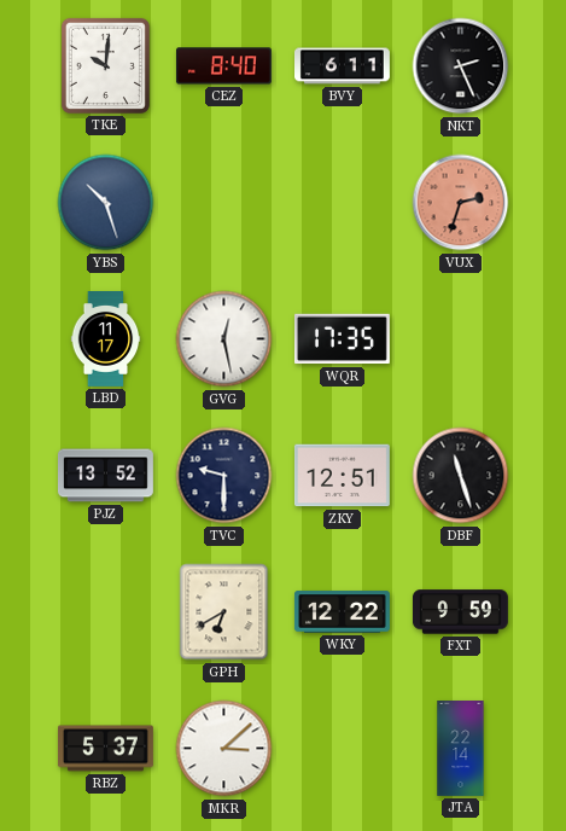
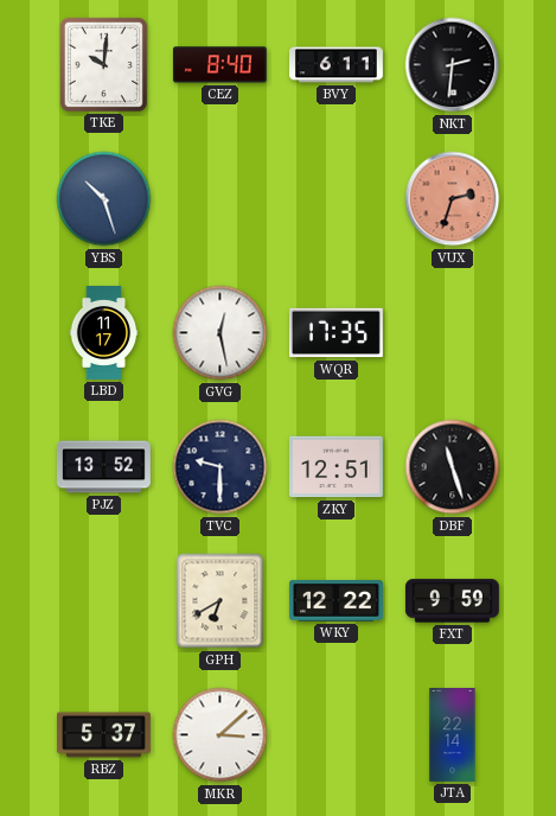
NKT: 2:26 -> 2:31
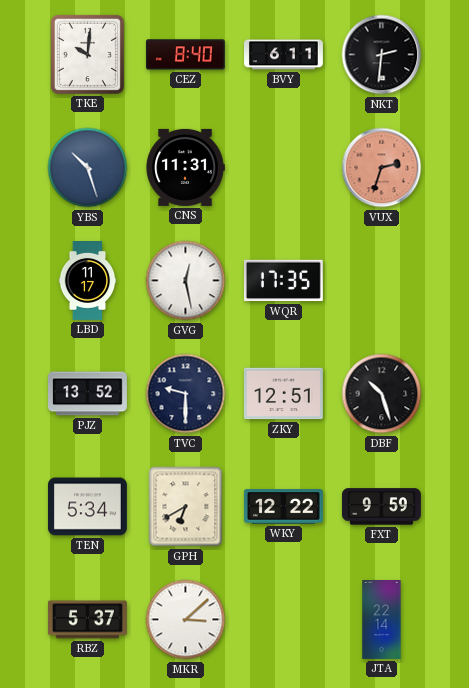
CNS: none -> 11:31
DBF: 11:27 -> 10:27
TEN: none -> 5:34
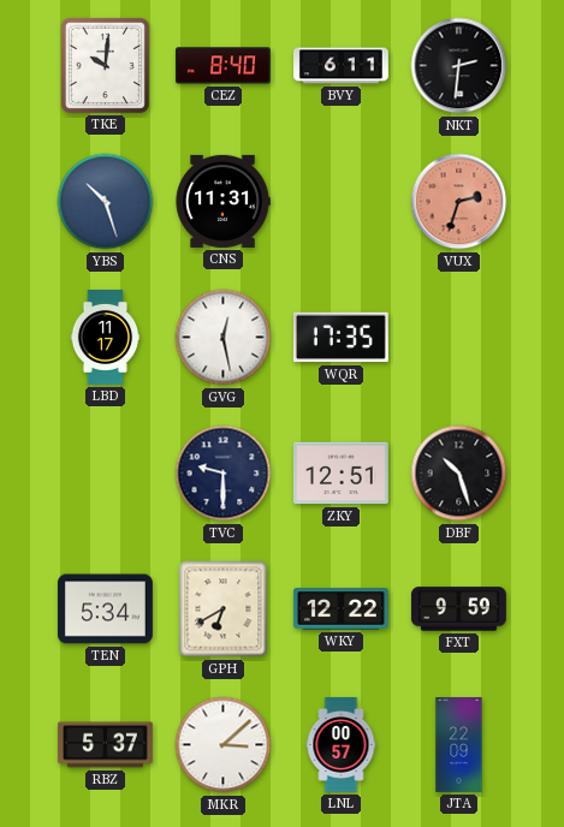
PJZ: 13:52 -> none
LNL: none -> 00:57
JTA: 22:14 -> 22:09
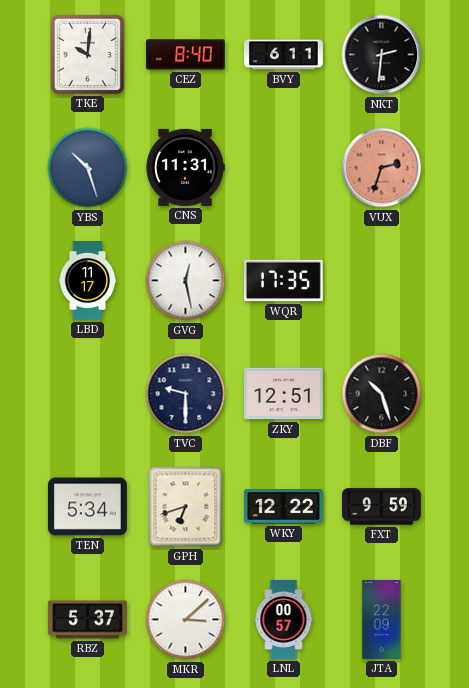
GPH: 6:40 -> 6:42
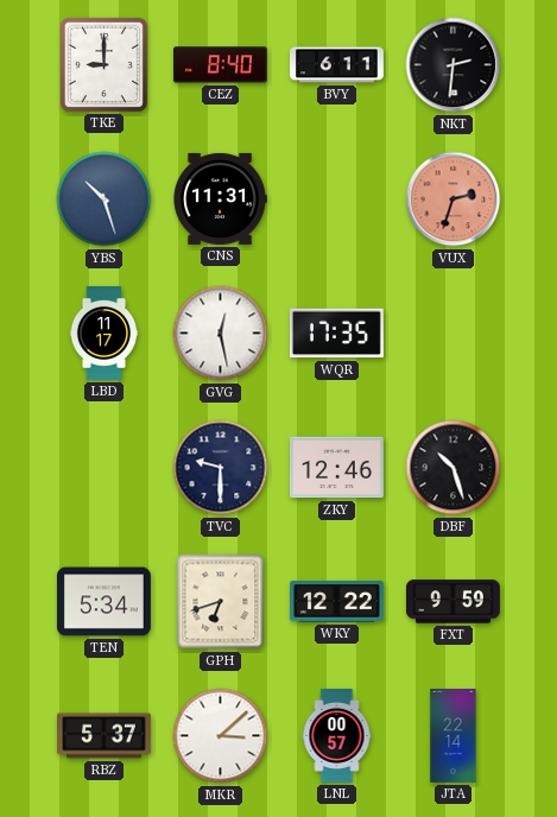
TKE: 10:01 -> 9:00
ZKY: 12:51 -> 12:46
JTA: 22:09 -> 22:14
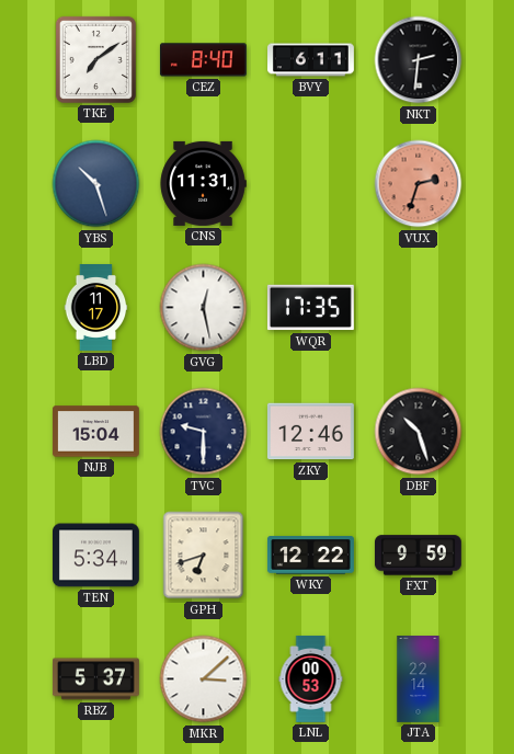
TKE: 9:00 -> 7:09
NJB: none -> 15:04
LNL: 00:57 -> 00:53
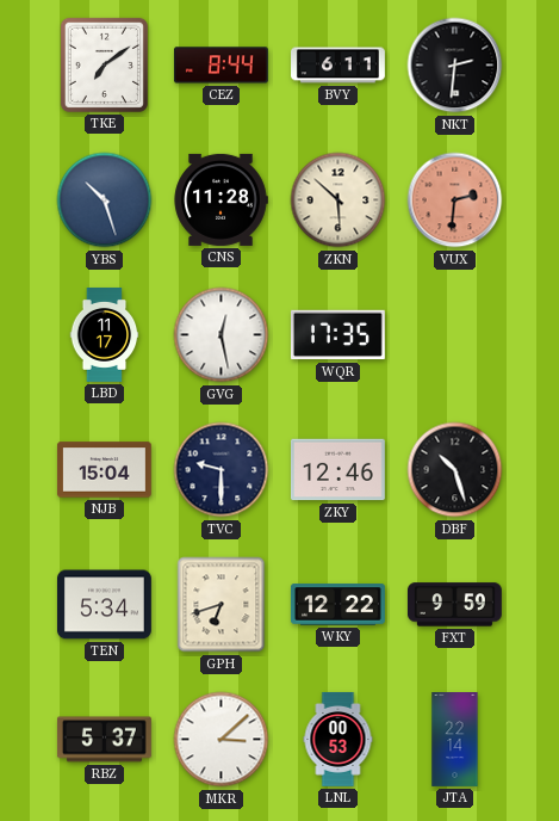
CEZ: 8:40 -> 8:44
CNS: 11:31 -> 11:28
ZKN: none -> 5:52
VUX: 2:33 -> 2:31
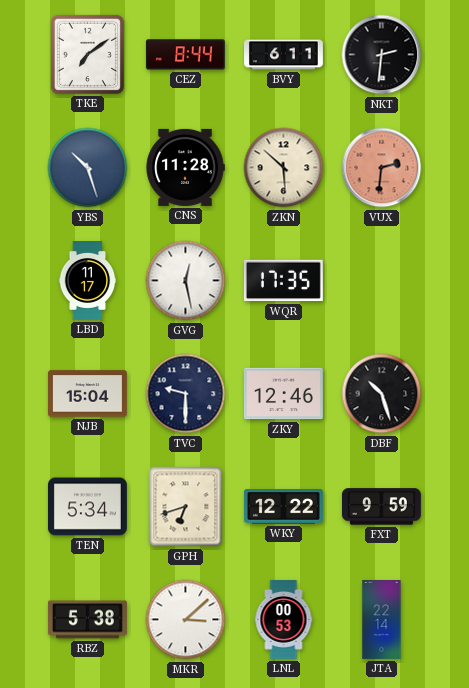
RBZ: 5:37 -> 5:38
